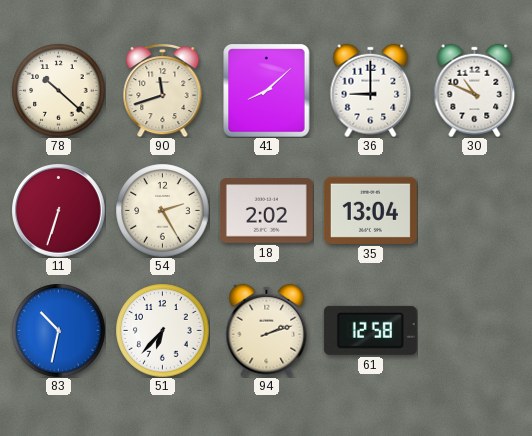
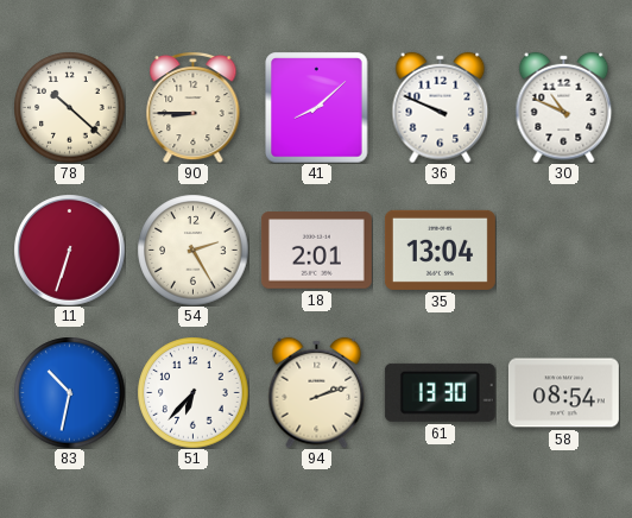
90: 11:42 -> 8:45
36: 9:00 -> 9:49
18: 2:02 -> 2:01
61: 12:58 -> 13:30
58: none -> 08:54
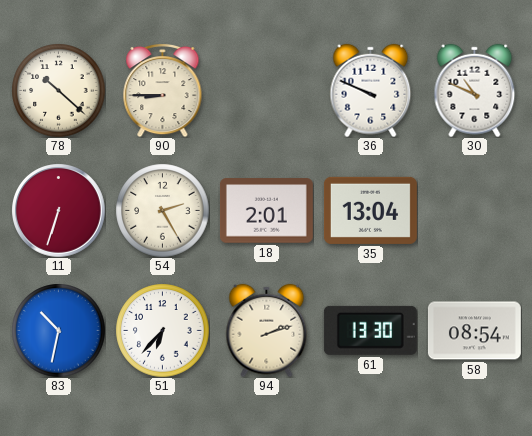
41: 8:08 -> none
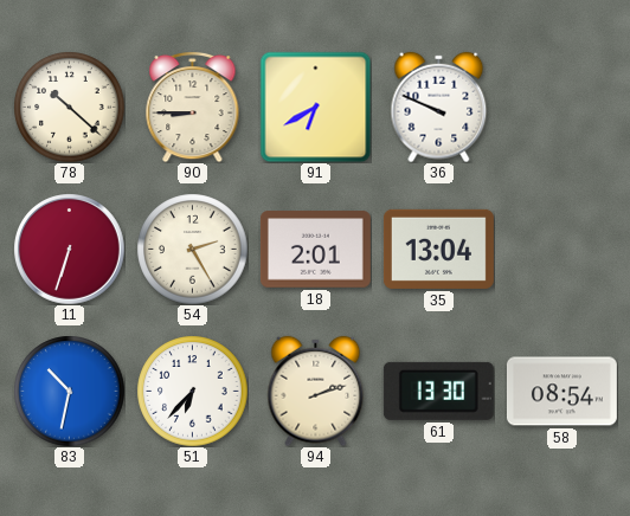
91: none -> 6:40
30: 10:49 -> none
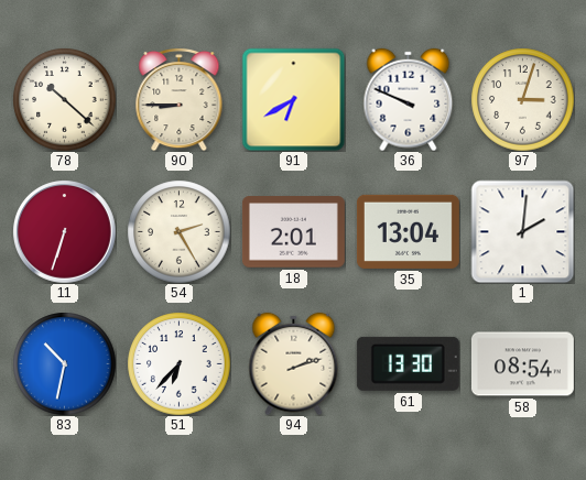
97: none -> 3:03
1: none -> 2:01
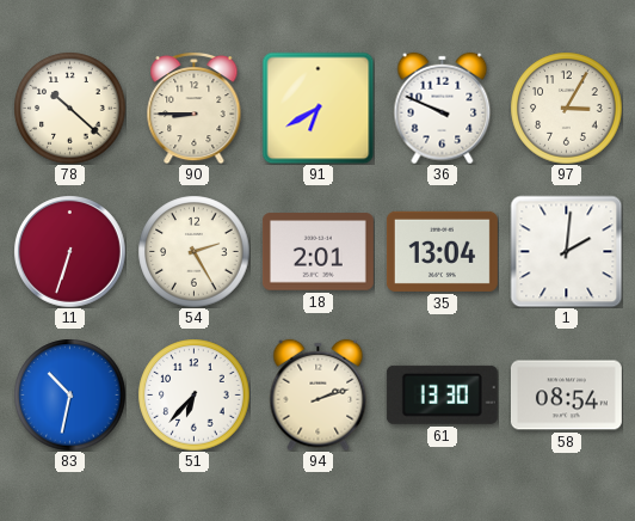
97: 3:03 -> 3:05
